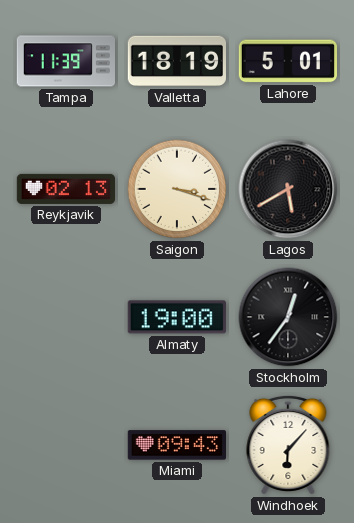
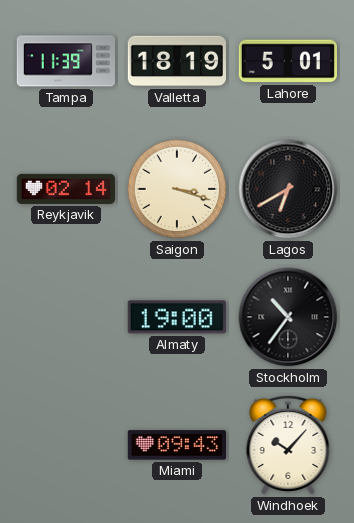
Reykjavik: 02:13 -> 02:14
Lagos: 5:40 -> 6:40
Stockholm: 12:36 -> 10:36
Windhoek: 6:07 -> 10:07
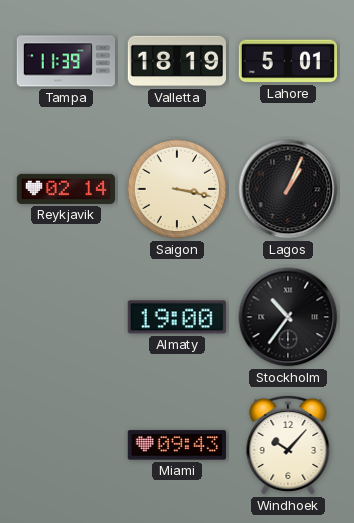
Saigon: 3:18 -> 3:17
Lagos: 6:40 -> 1:04
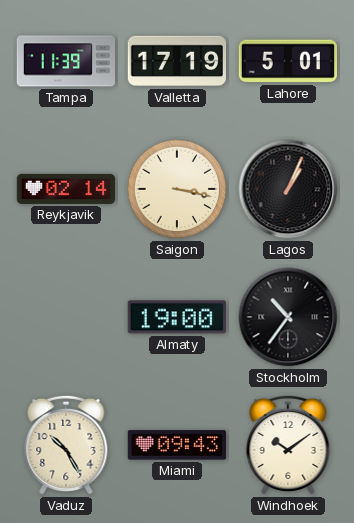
Valletta: 18:19 -> 17:19
Vaduz: none -> 10:25
Windhoek: 10:07 -> 10:09
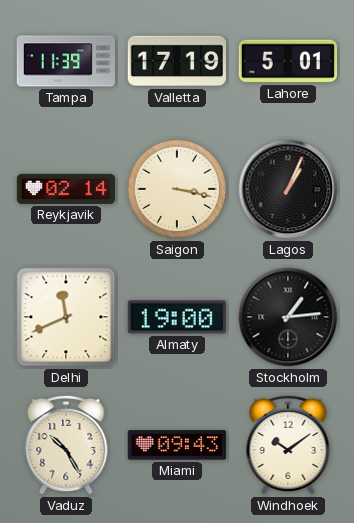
Delhi: none -> 11:41
Stockholm: 10:36 -> 1:14
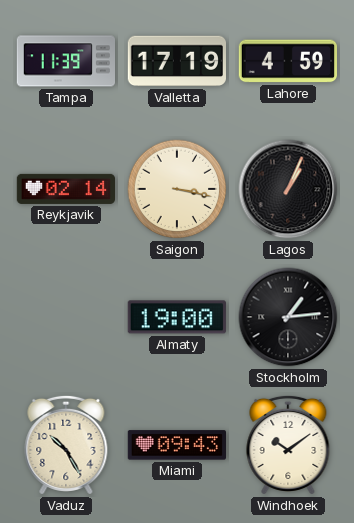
Lahore: 5:01 -> 4:59
Delhi: 11:41 -> none
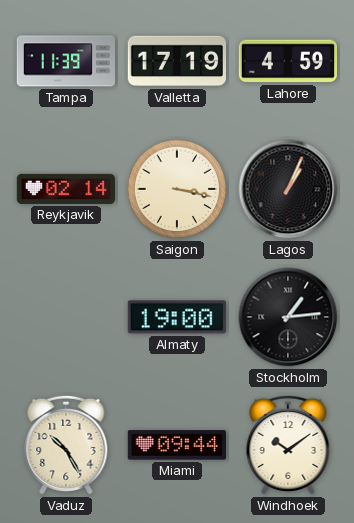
Miami: 09:43 -> 09:44
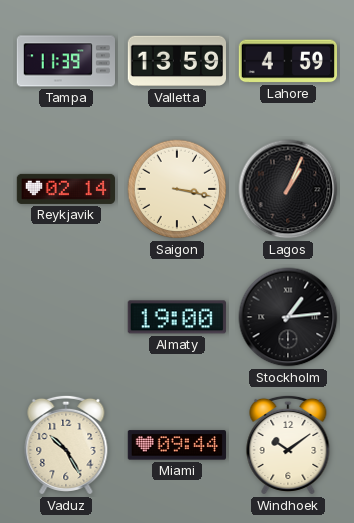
Valletta: 17:19 -> 13:59
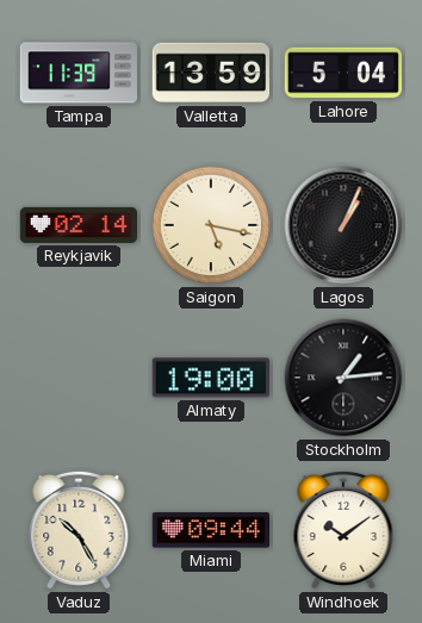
Lahore: 4:59 -> 5:04
Saigon: 3:17 -> 5:17
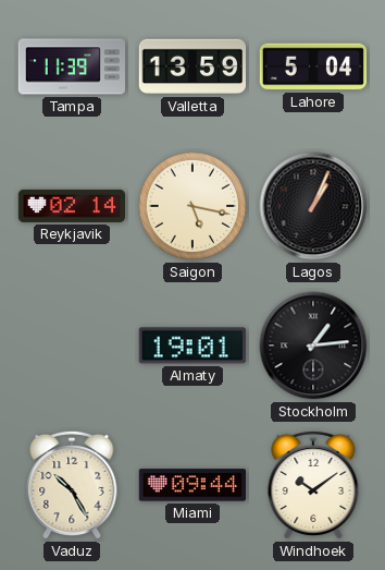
Almaty: 19:00 -> 19:01
